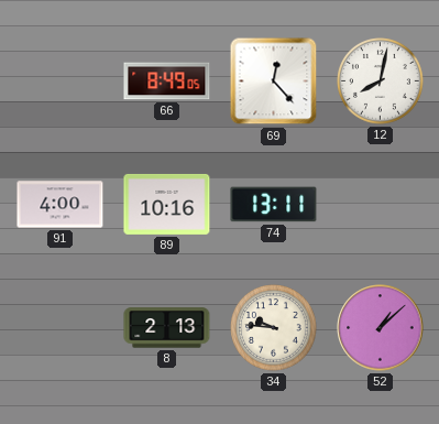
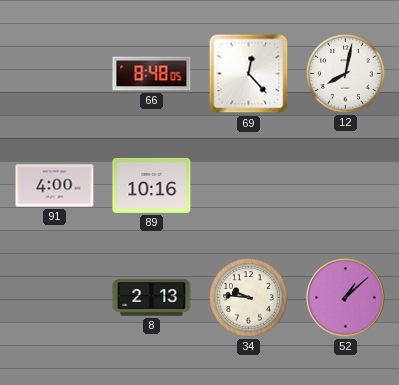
66: 8:49 -> 8:48
74: 13:11 -> none
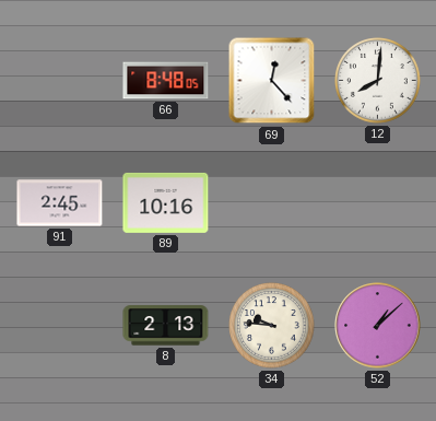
12: 8:02 -> 8:01
91: 4:00 -> 2:45
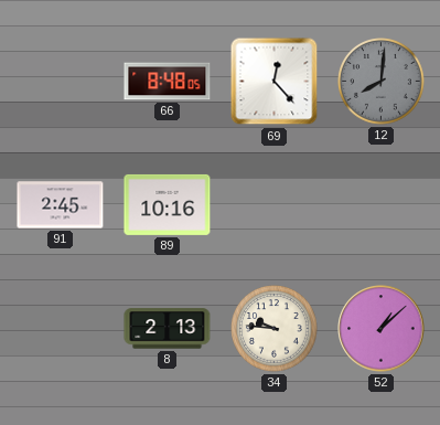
12 dial: white -> grey
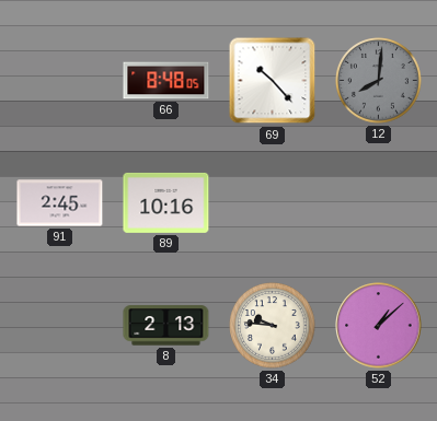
69: 12:23 -> 10:23
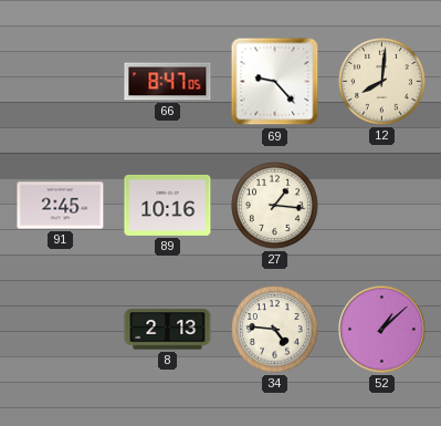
66: 8:48 -> 8:47
69: 10:23 -> 9:23
12 dial: grey -> cream
27: none -> 1:16
34: 9:46 -> 4:46
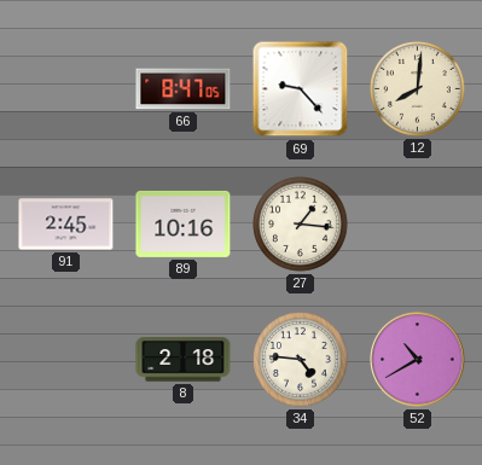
8: 2:13 -> 2:18
52: 1:08 -> 10:40
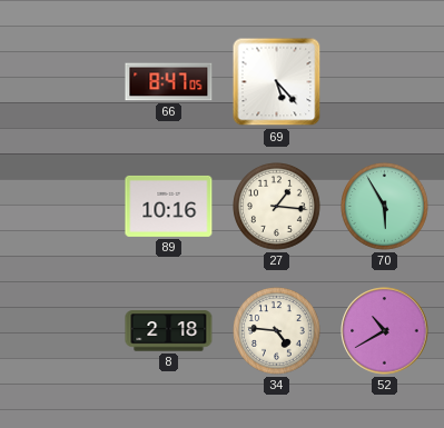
69: 9:23 -> 5:23
12: 8:01 -> none
91: 2:45 -> none
70: none -> 5:55
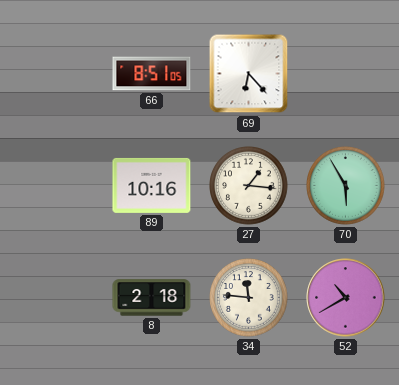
66: 8:47 -> 8:51
69: 5:23 -> 6:23
34: 4:46 -> 11:46
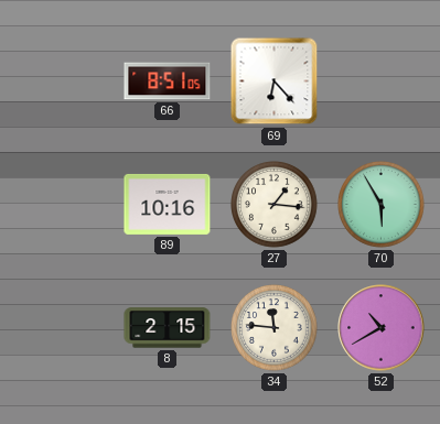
8: 2:18 -> 2:15
